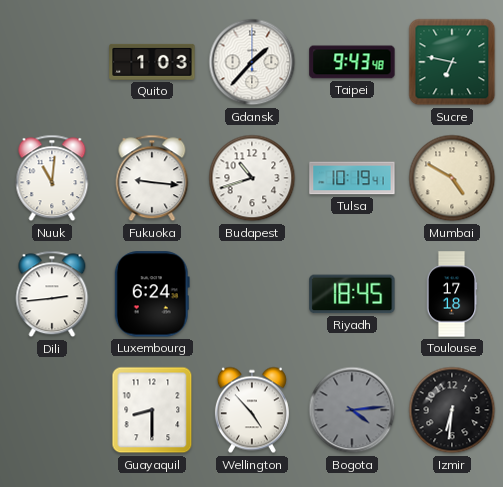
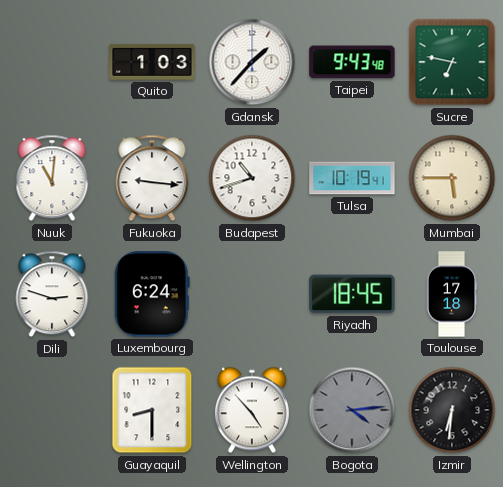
Mumbai: 4:50 -> 5:45
Dili: 2:44 -> 2:48
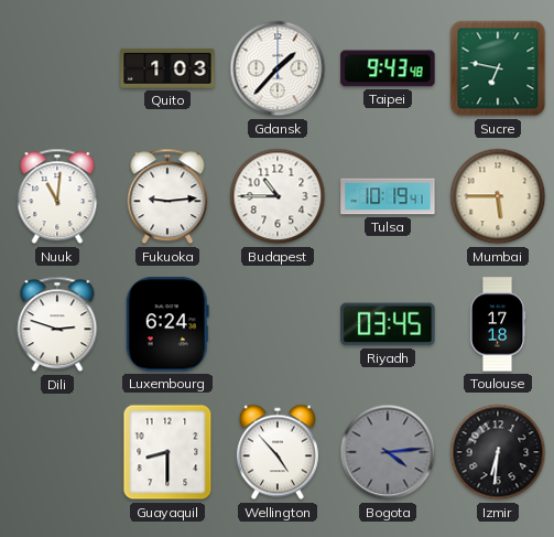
Fukuoka: 9:16 -> 9:14
Budapest: 10:42 -> 10:45
Riyadh: 18:45 -> 03:45
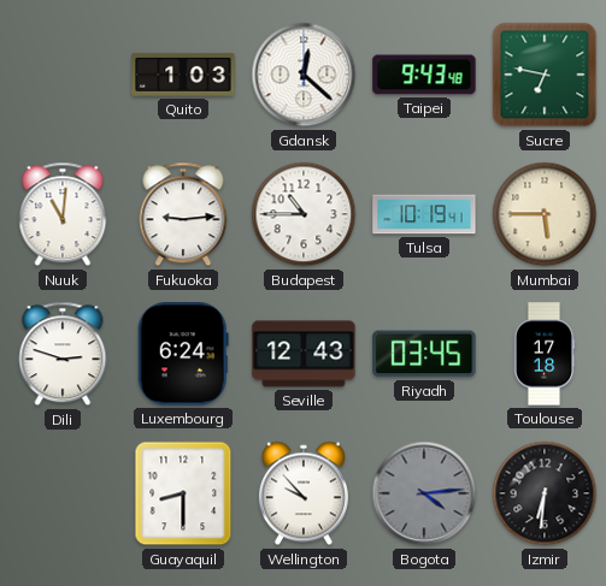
Gdansk: 1:37 -> 12:22
Seville: none -> 12:43
Wellington: 4:53 -> 9:53
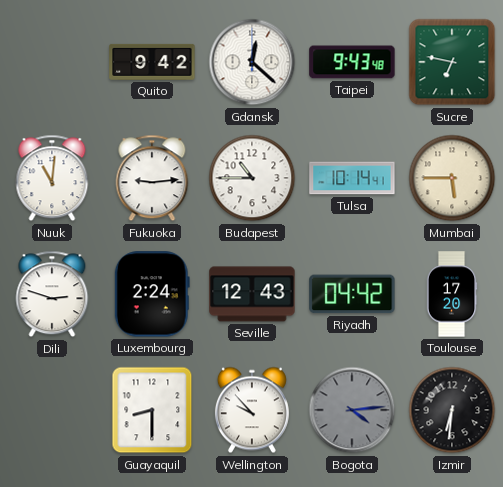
Quito: 1:03 -> 9:42
Tulsa: 10:19 -> 10:14
Luxembourg: 6:24 -> 2:24
Riyadh: 03:45 -> 04:42
Toulouse: 17:18 -> 17:20
